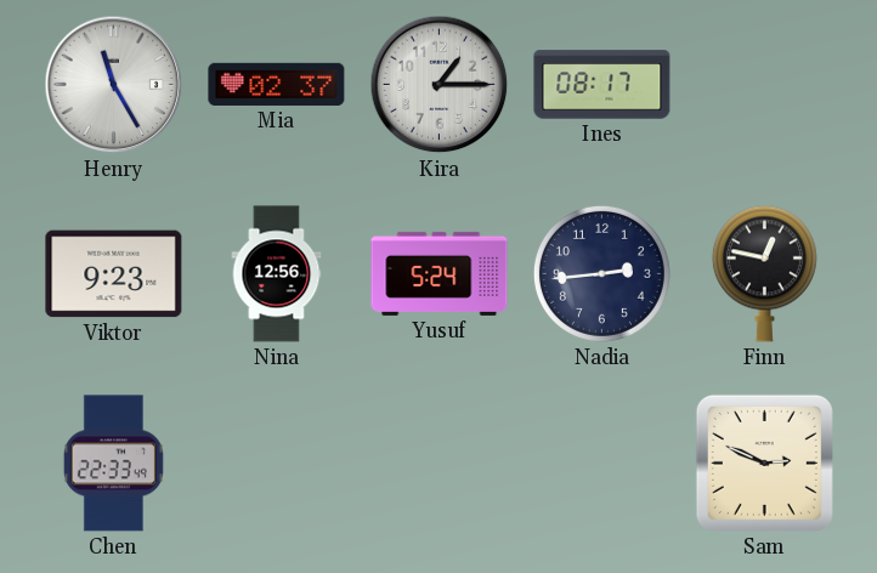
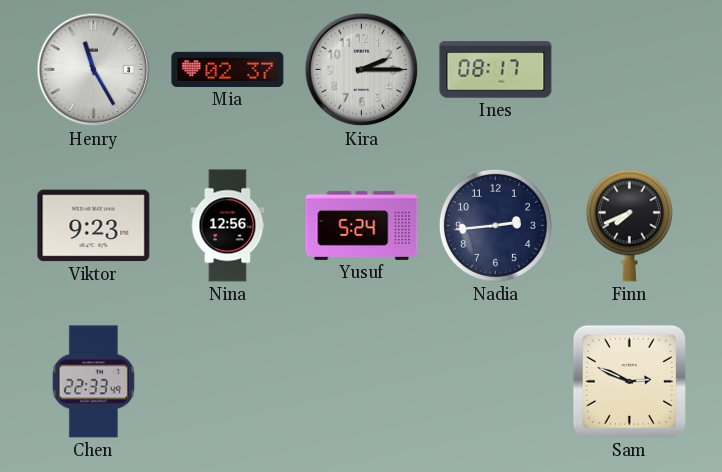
Kira: 1:15 -> 2:15
Finn: 12:47 -> 7:41
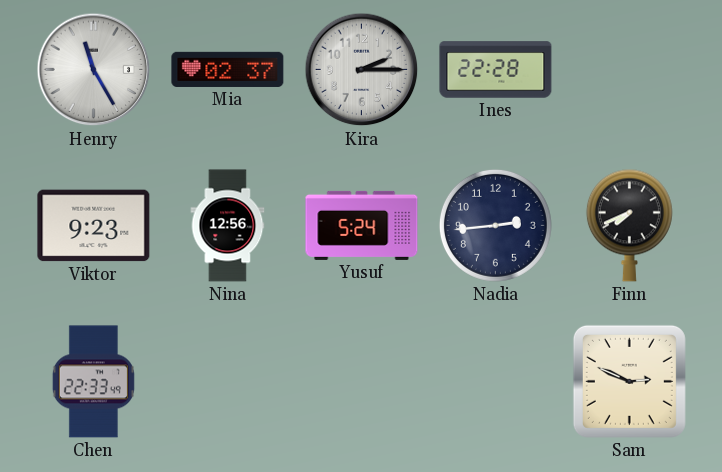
Ines: 08:17 -> 22:28
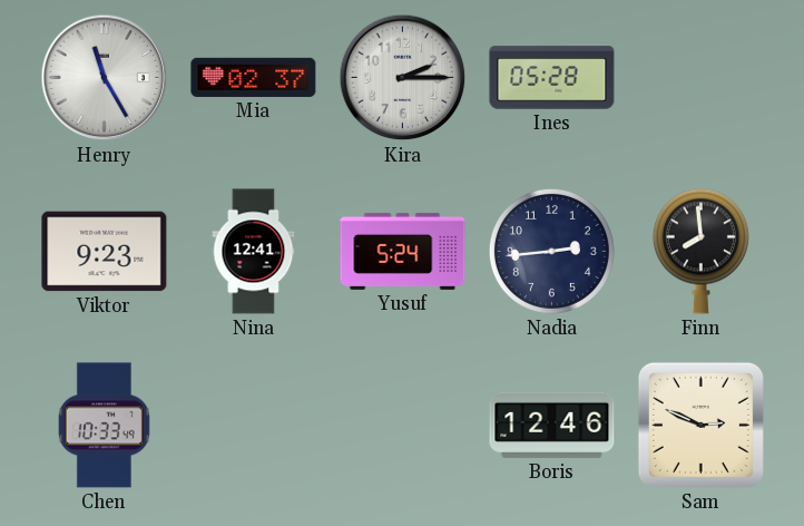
Ines: 22:28 -> 05:28
Nina: 12:56 -> 12:41
Finn: 7:41 -> 7:59
Chen: 22:33 -> 10:33
Boris: none -> 12:46
